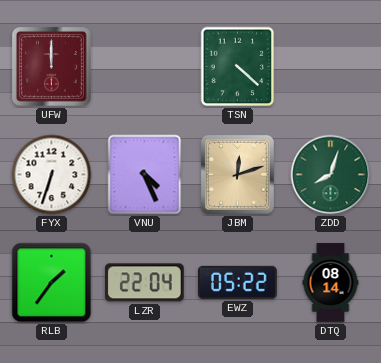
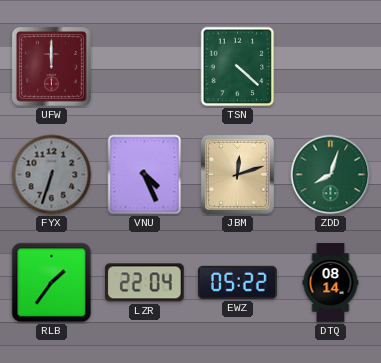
FYX dial: white -> grey
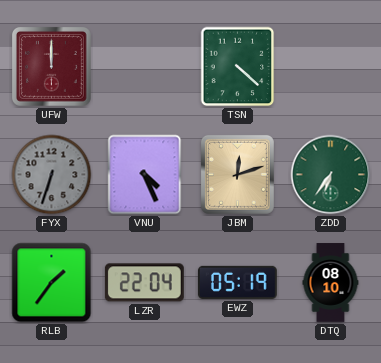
ZDD: 8:03 -> 6:36
EWZ: 05:22 -> 05:19
DTQ: 08:14 -> 08:10
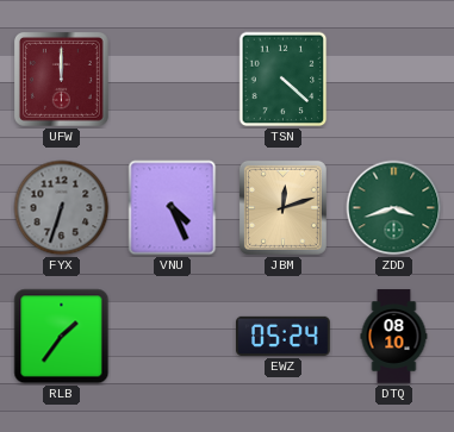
ZDD: 6:36 -> 3:42
LZR: 22:04 -> none
EWZ: 05:19 -> 05:24
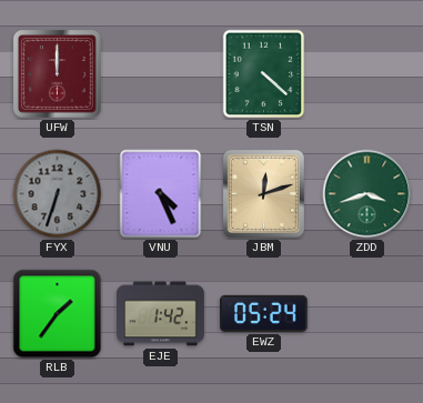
EJE: none -> 1:42
DTQ: 08:10 -> none
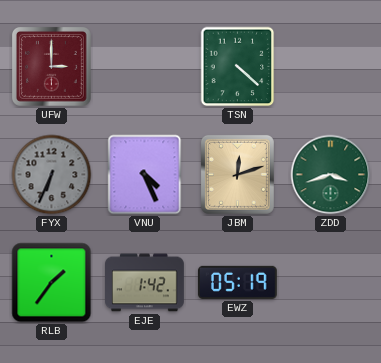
UFW: 12:00 -> 3:00
FYX: 6:33 -> 6:34
EWZ: 05:24 -> 05:19
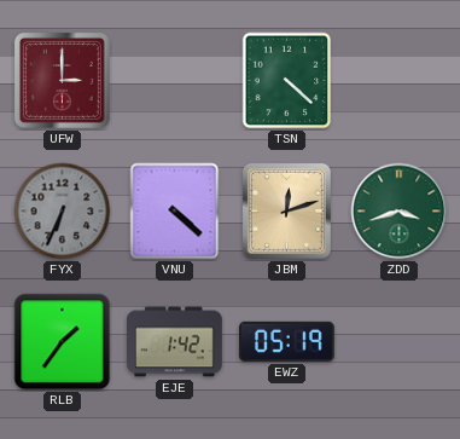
VNU: 4:26 -> 4:22
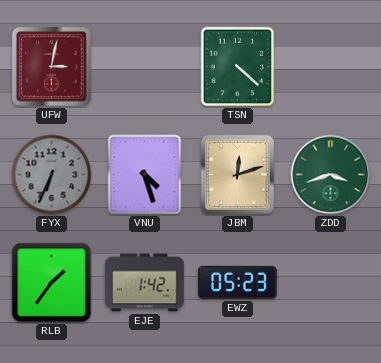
UFW: 3:00 -> 3:02
VNU: 4:22 -> 4:27
EWZ: 05:19 -> 05:23
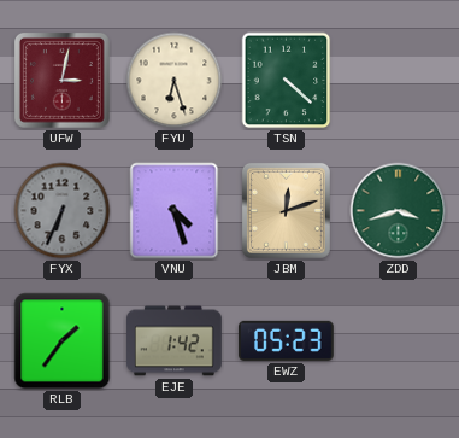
FYU: none -> 6:27
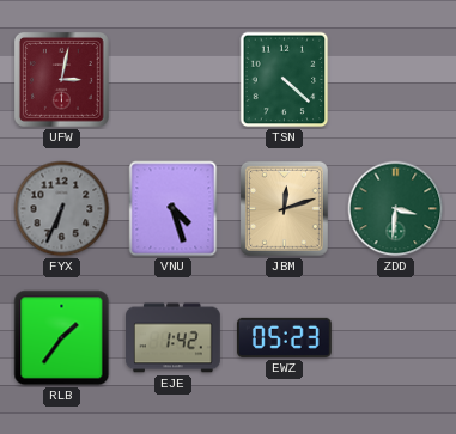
FYU: 6:27 -> none
ZDD: 3:42 -> 3:31
